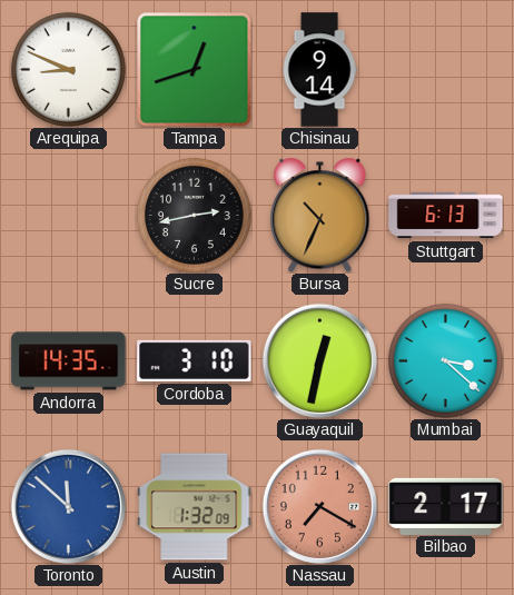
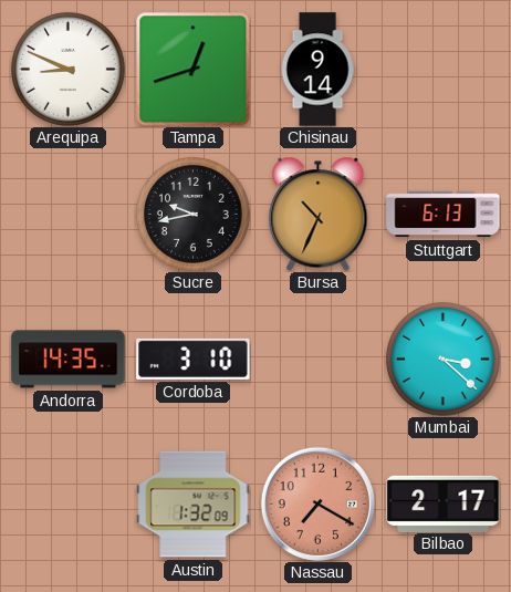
Sucre: 2:43 -> 9:43
Guayaquil: 12:32 -> none
Toronto: 11:52 -> none
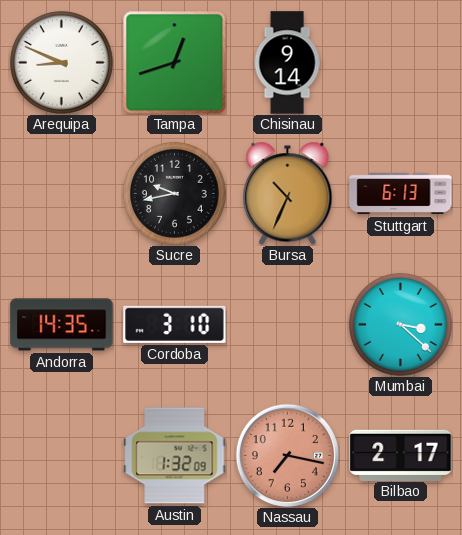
Nassau: 7:20 -> 7:17
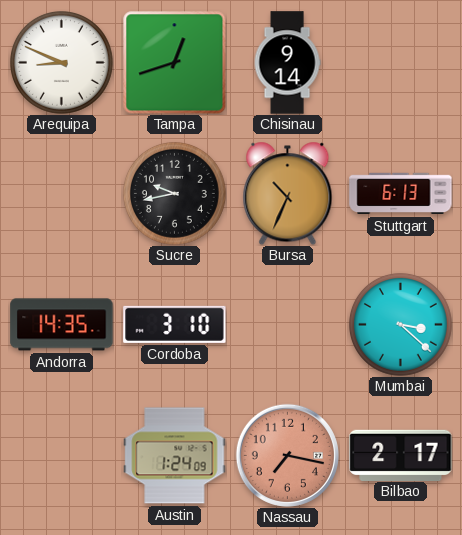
Austin: 1:32 -> 1:24
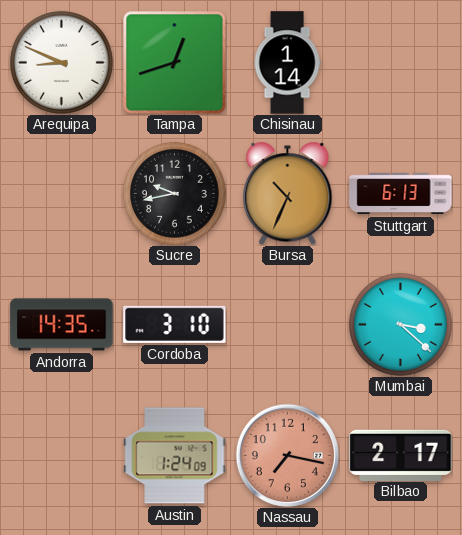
Chisinau: 9:14 -> 1:14
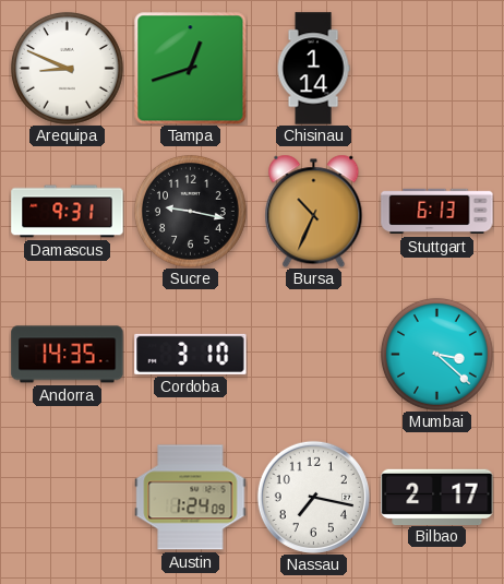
Damascus: none -> 9:31
Sucre: 9:43 -> 9:17
Nassau dial: salmon -> white
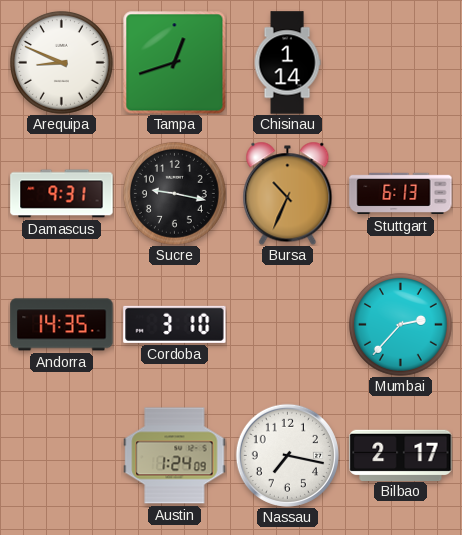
Mumbai: 3:22 -> 2:37
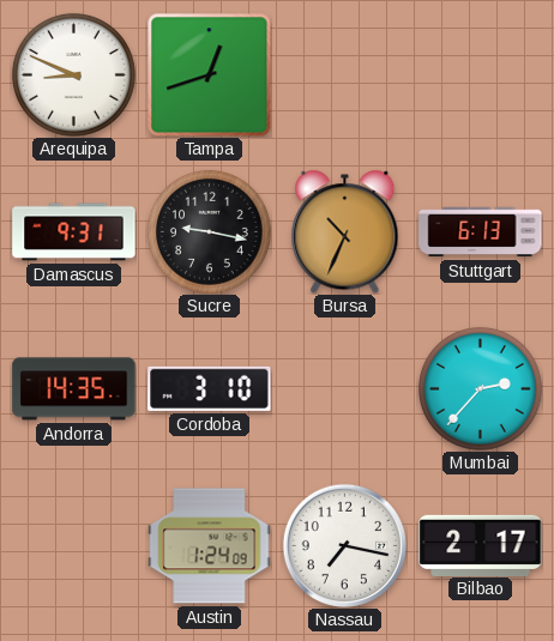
Chisinau: 1:14 -> none
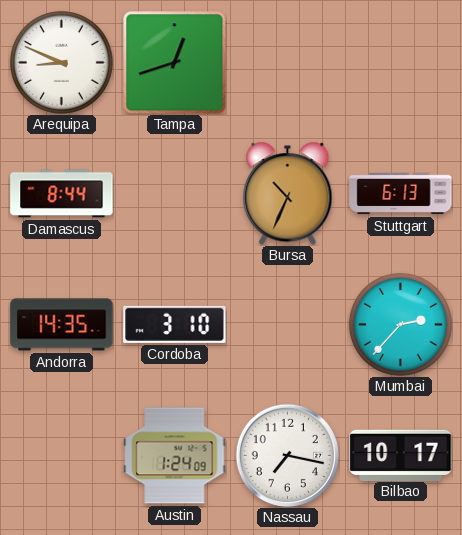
Damascus: 9:31 -> 8:44
Sucre: 9:17 -> none
Bilbao: 2:17 -> 10:17
